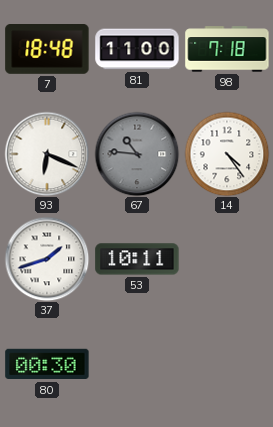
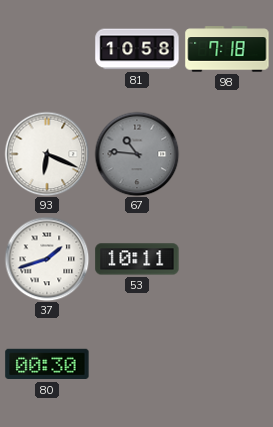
7: 18:48 -> none
81: 11:00 -> 10:58
14: 4:24 -> none
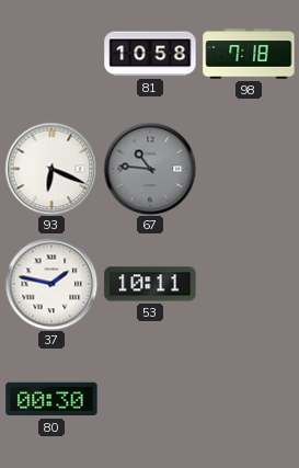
37: 1:42 -> 1:47
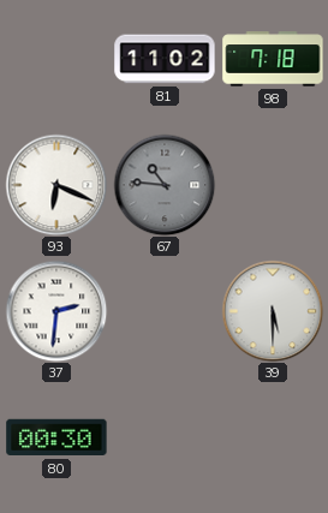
81: 10:58 -> 11:02
37: 1:47 -> 2:31
53: 10:11 -> none
39: none -> 5:30
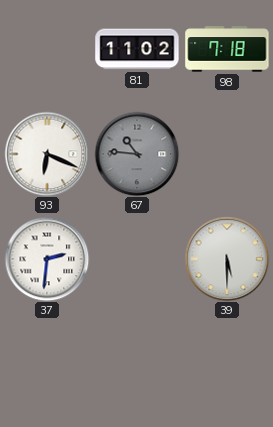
80: 00:30 -> none
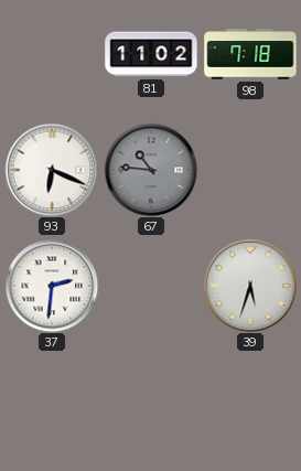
39: 5:30 -> 5:33
